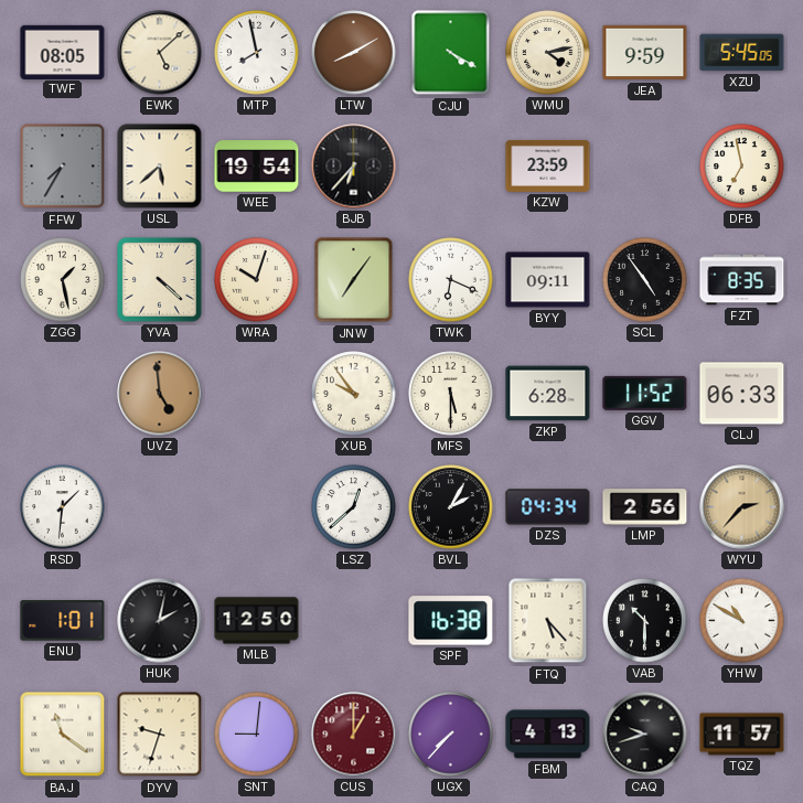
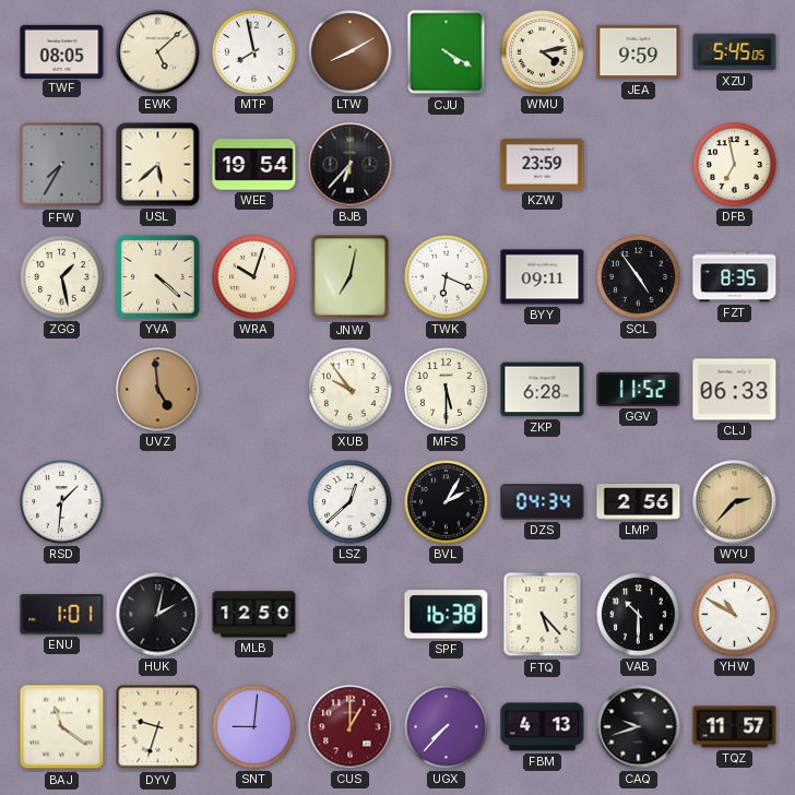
JNW: 7:06 -> 7:02
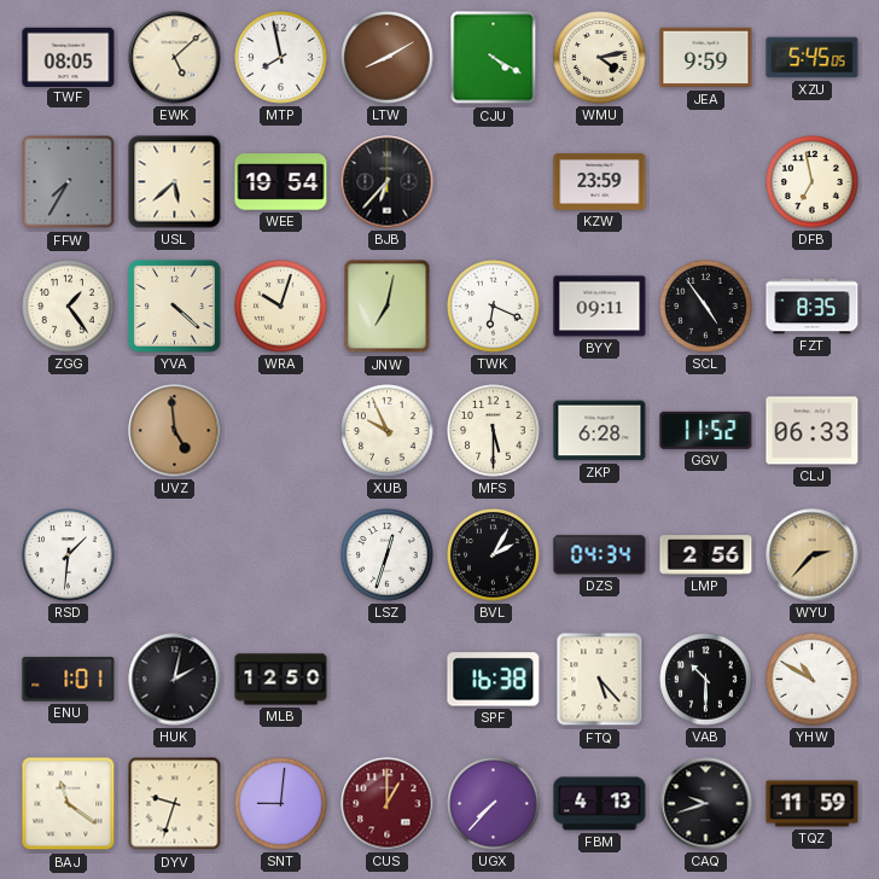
ZGG: 1:28 -> 1:24
XUB: 9:54 -> 9:56
LSZ: 12:38 -> 12:33
TQZ: 11:57 -> 11:59
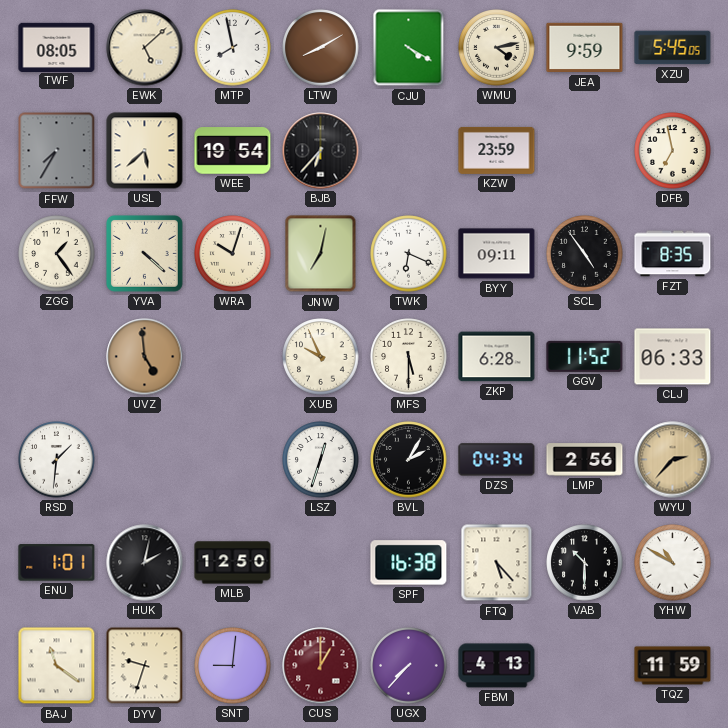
CAQ: 9:42 -> none
